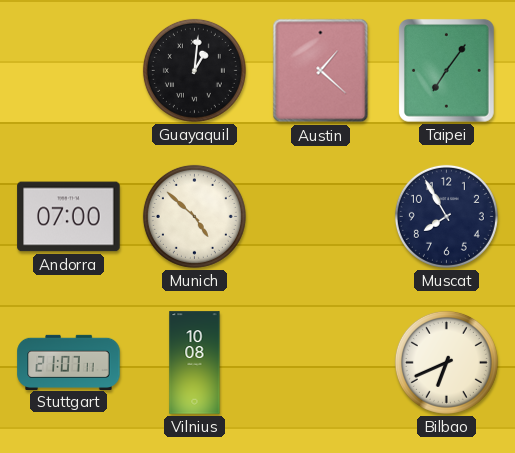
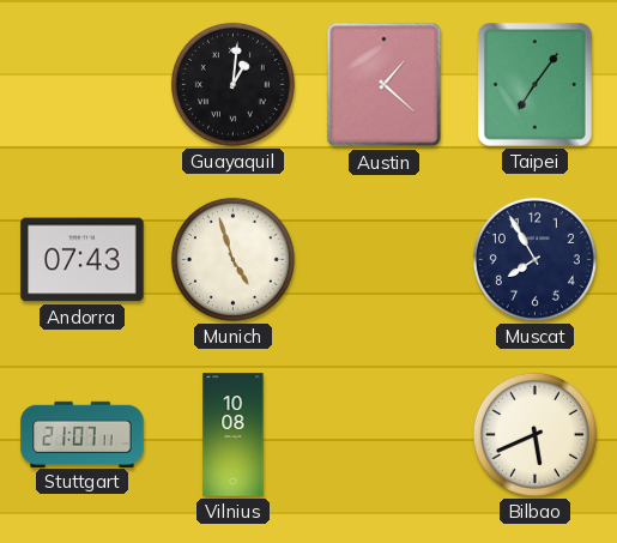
Andorra: 07:00 -> 07:43
Munich: 4:52 -> 4:57
Bilbao: 6:41 -> 5:41
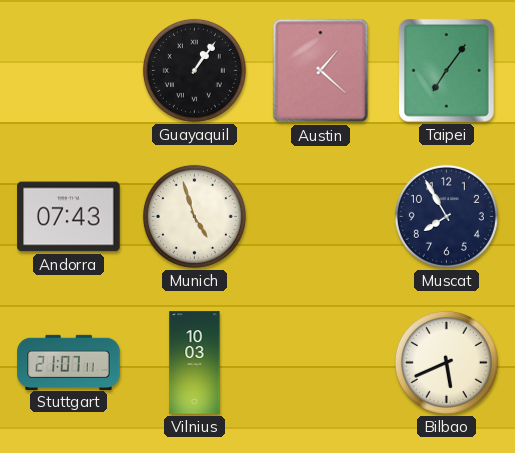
Guayaquil: 1:01 -> 1:06
Vilnius: 10:08 -> 10:03
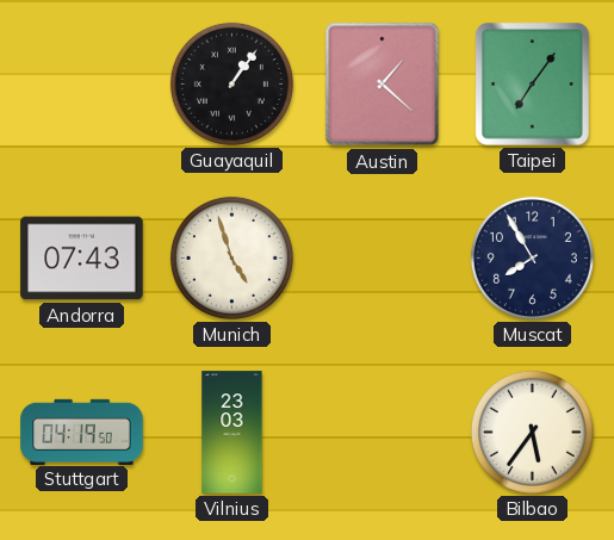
Stuttgart: 21:07 -> 04:19
Vilnius: 10:03 -> 23:03
Bilbao: 5:41 -> 5:36
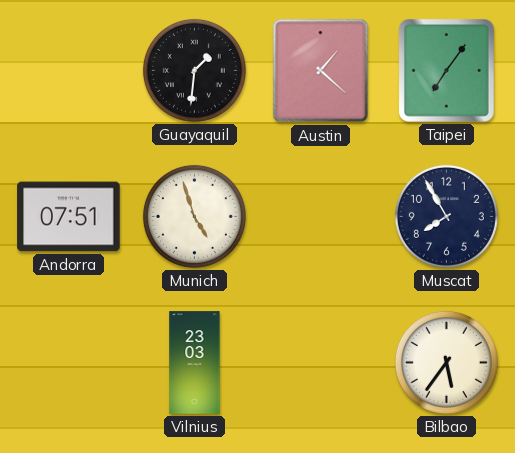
Guayaquil: 1:06 -> 1:31
Andorra: 07:43 -> 07:51
Stuttgart: 04:19 -> none
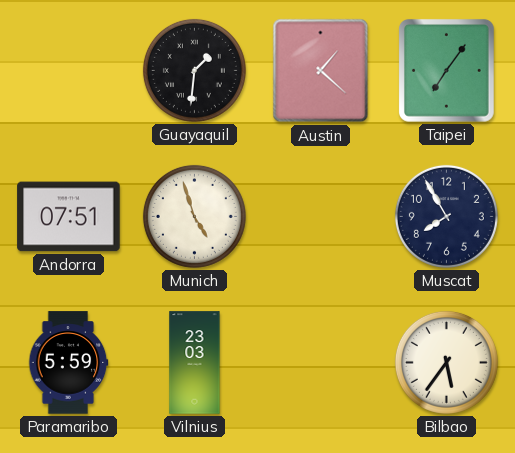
Paramaribo: none -> 5:59
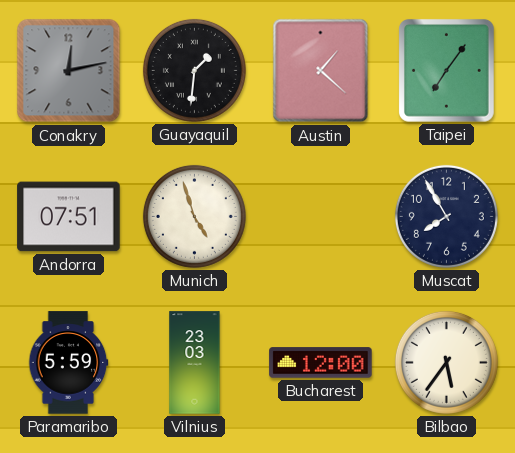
Conakry: none -> 12:13
Bucharest: none -> 12:00
